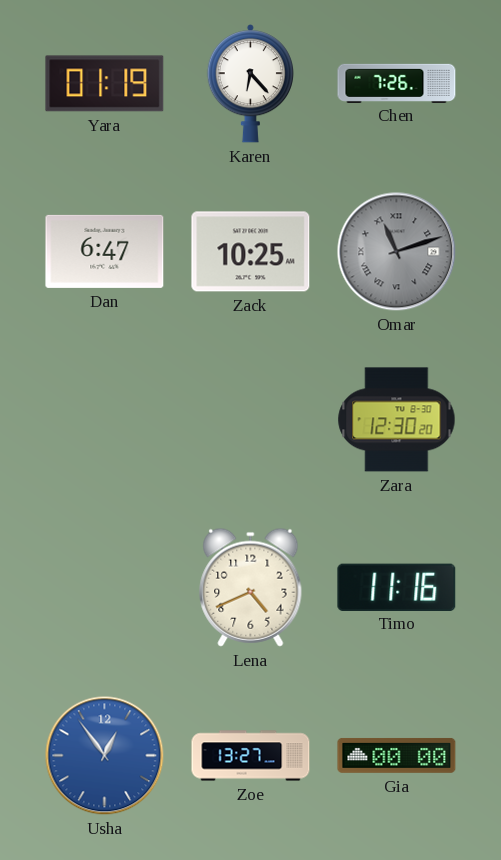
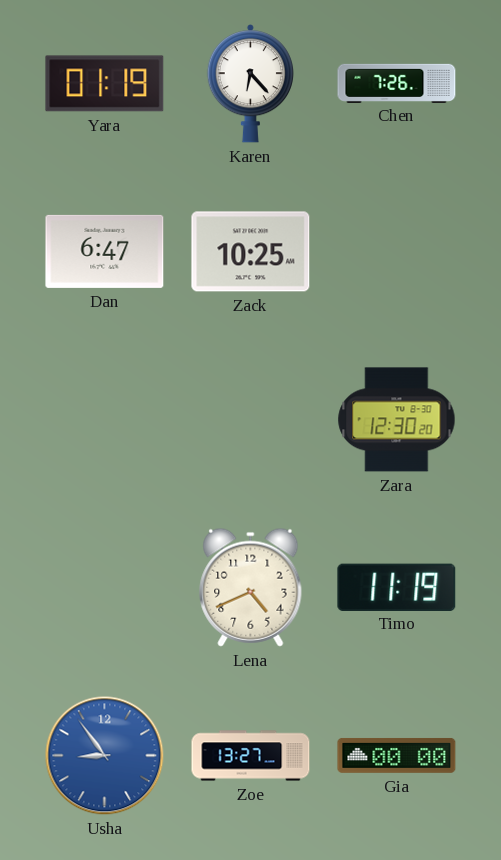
Omar: 11:12 -> none
Timo: 11:16 -> 11:19
Usha: 12:54 -> 8:54
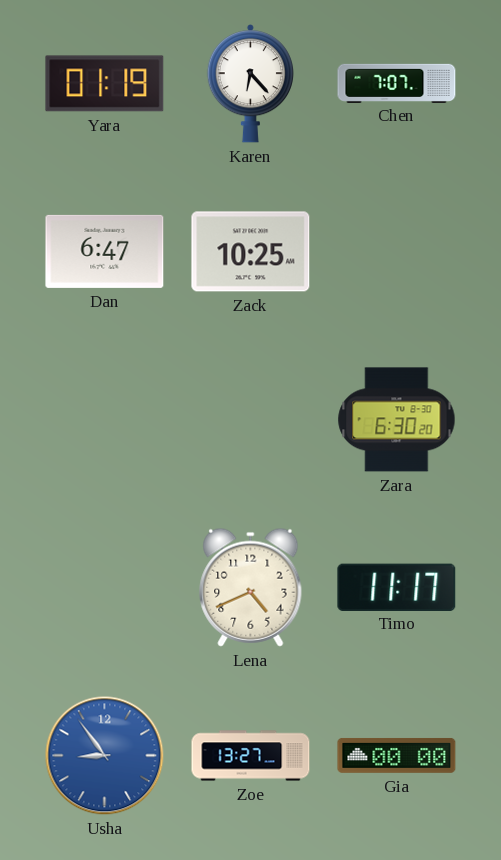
Chen: 7:26 -> 7:07
Zara: 12:30 -> 6:30
Timo: 11:19 -> 11:17
